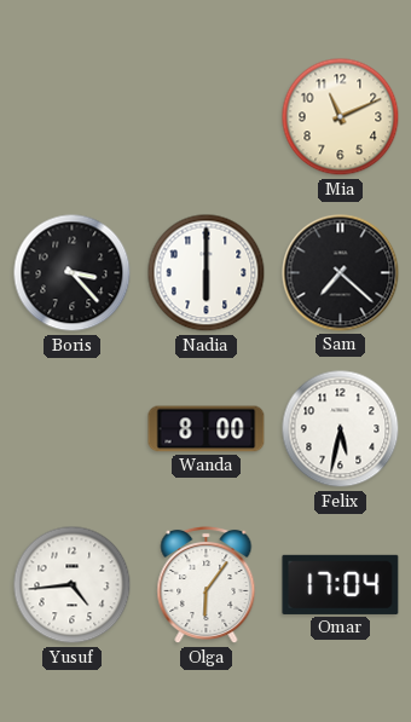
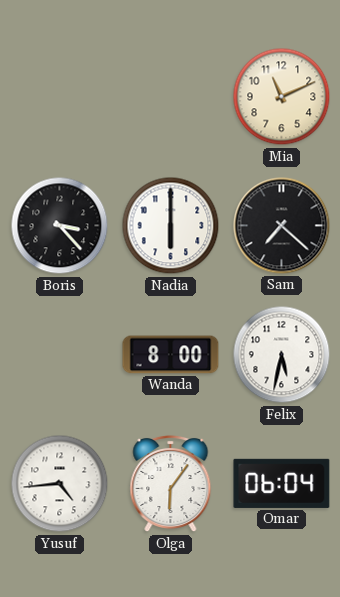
Omar: 17:04 -> 06:04
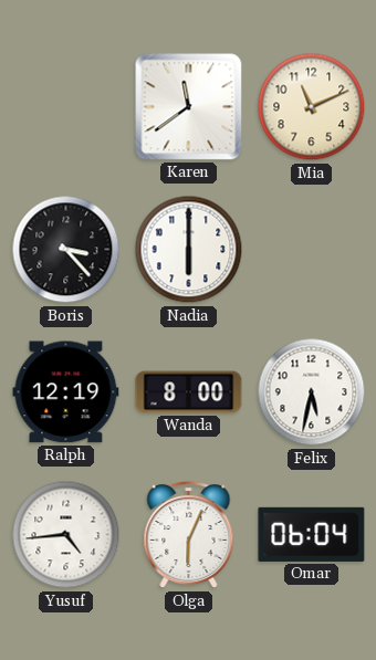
Karen: none -> 11:39
Sam: 7:22 -> none
Ralph: none -> 12:19
Olga: 6:06 -> 6:04
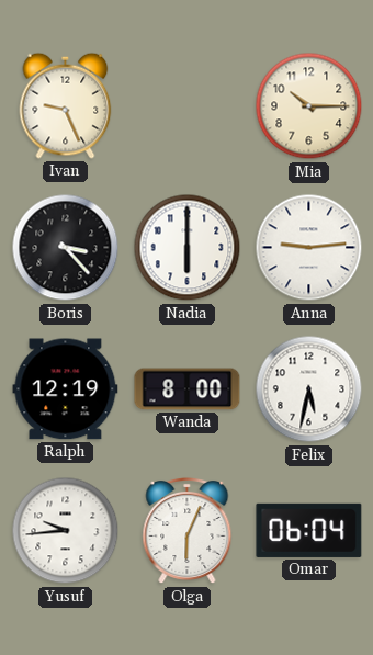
Ivan: none -> 9:26
Karen: 11:39 -> none
Mia: 11:11 -> 10:15
Anna: none -> 9:14
Yusuf: 4:44 -> 9:44
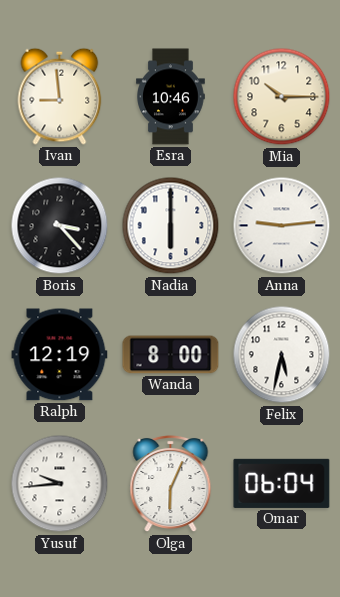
Ivan: 9:26 -> 8:59
Esra: none -> 10:46
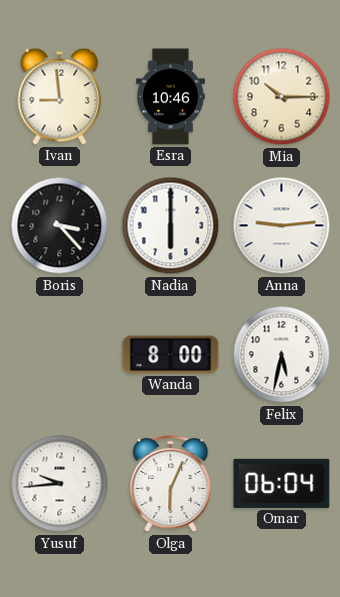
Ralph: 12:19 -> none
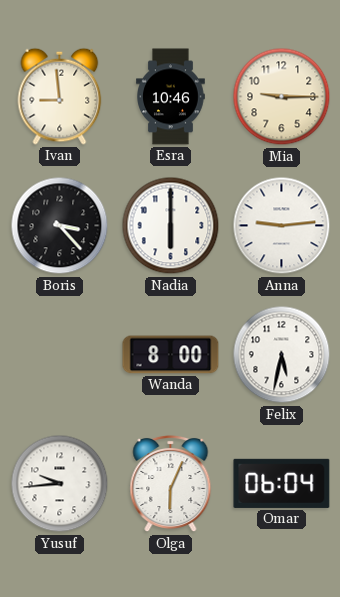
Mia: 10:15 -> 9:15
